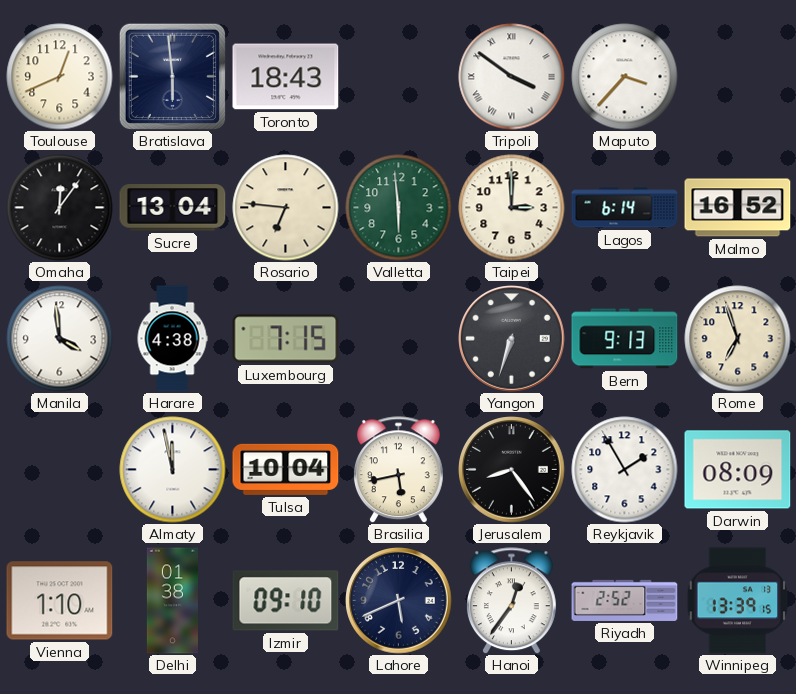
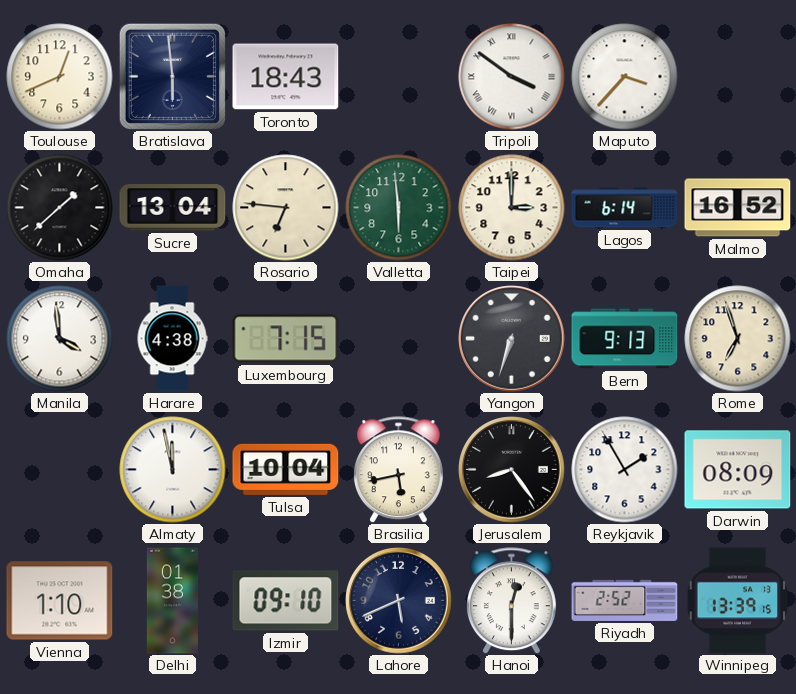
Omaha: 12:06 -> 1:38
Hanoi: 12:36 -> 12:30
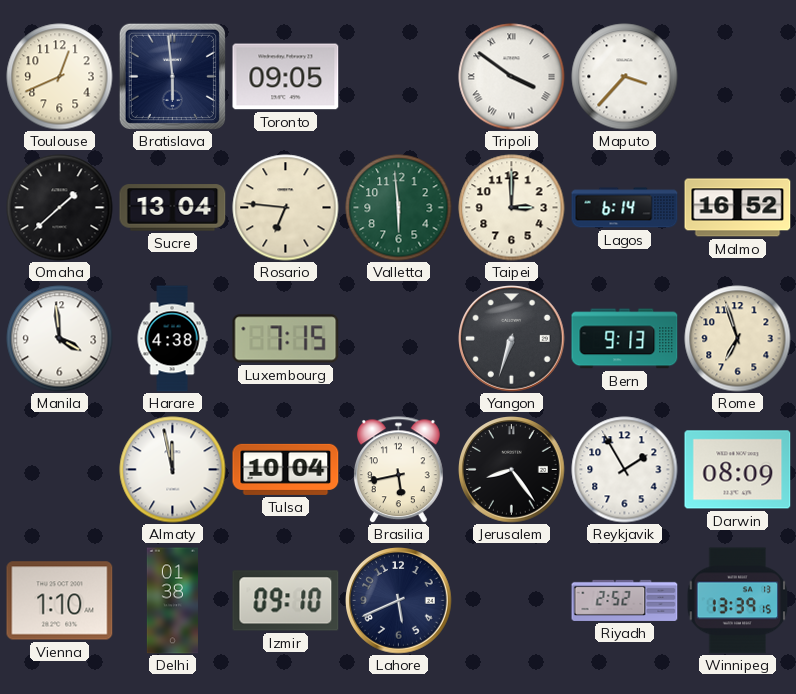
Toronto: 18:43 -> 09:05
Hanoi: 12:30 -> none
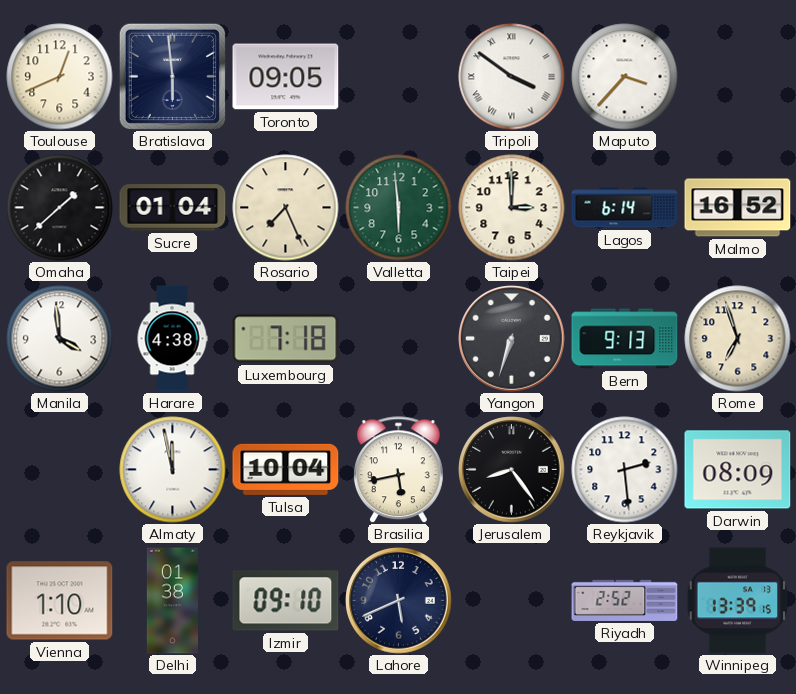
Sucre: 13:04 -> 01:04
Rosario: 6:46 -> 7:26
Luxembourg: 7:15 -> 7:18
Reykjavik: 1:55 -> 2:29
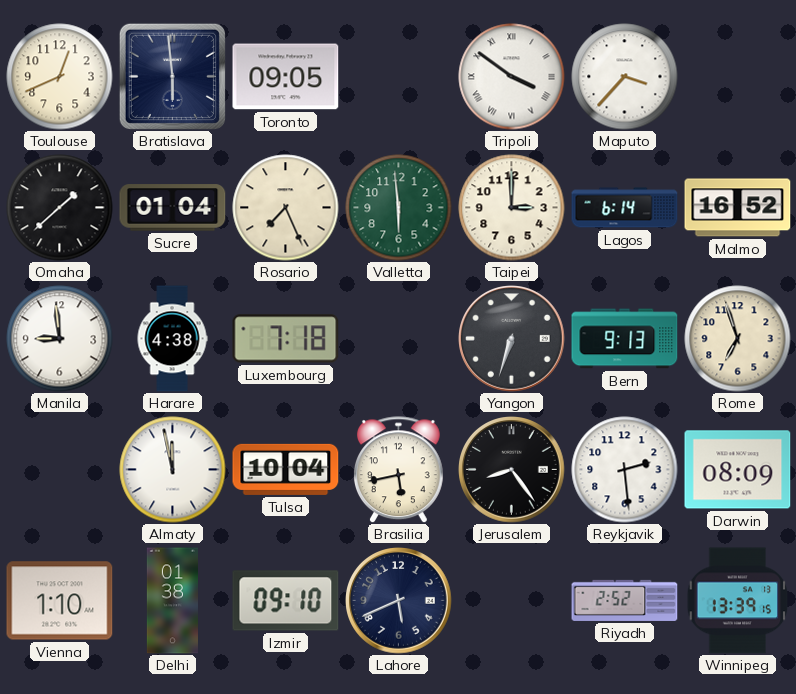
Manila: 3:59 -> 8:59
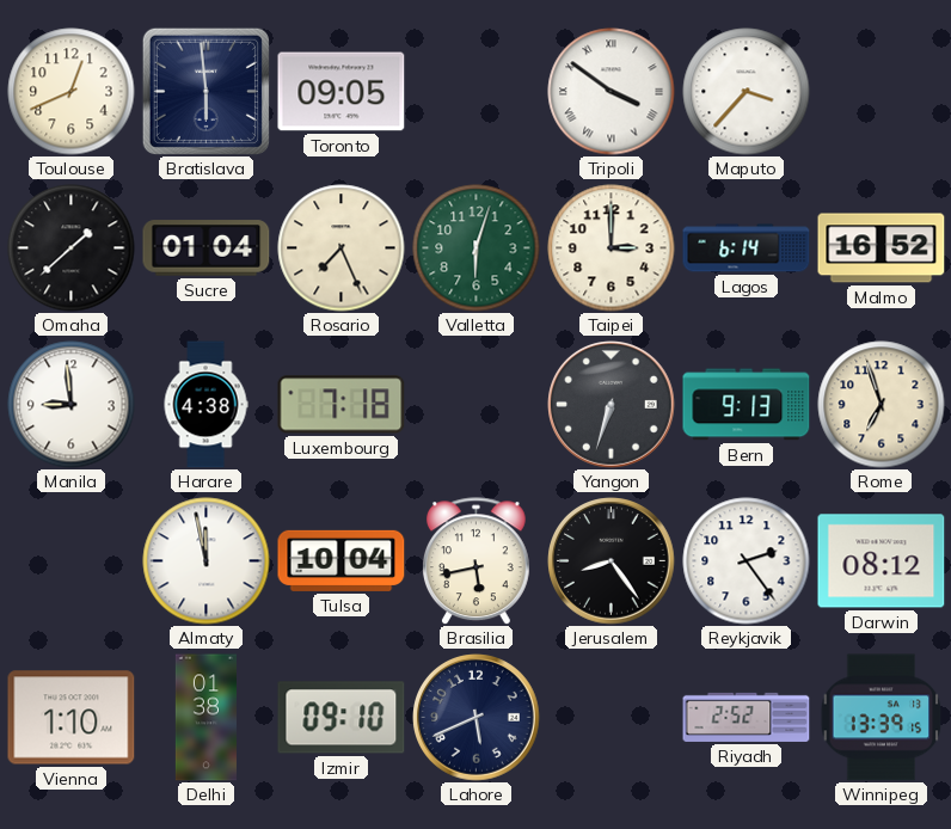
Valletta: 5:59 -> 6:03
Reykjavik: 2:29 -> 2:24
Darwin: 08:09 -> 08:12
